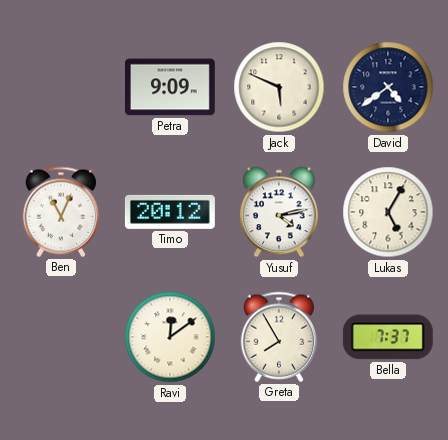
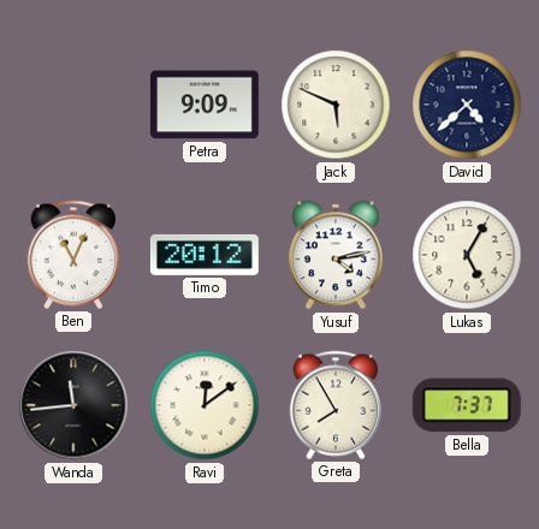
David: 4:39 -> 4:38
Wanda: none -> 11:44
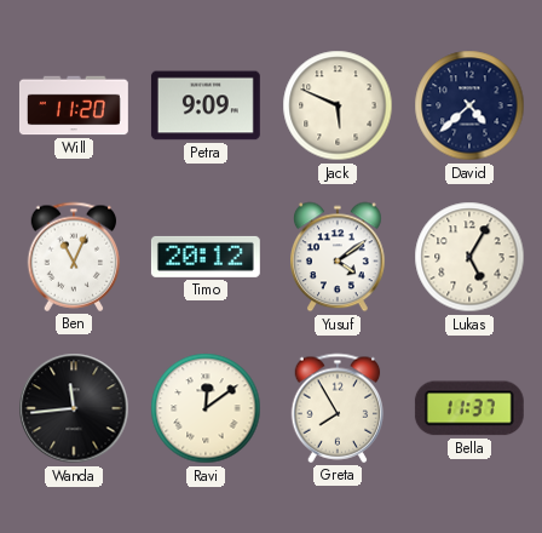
Will: none -> 11:20
Yusuf: 4:13 -> 4:09
Bella: 7:37 -> 11:37
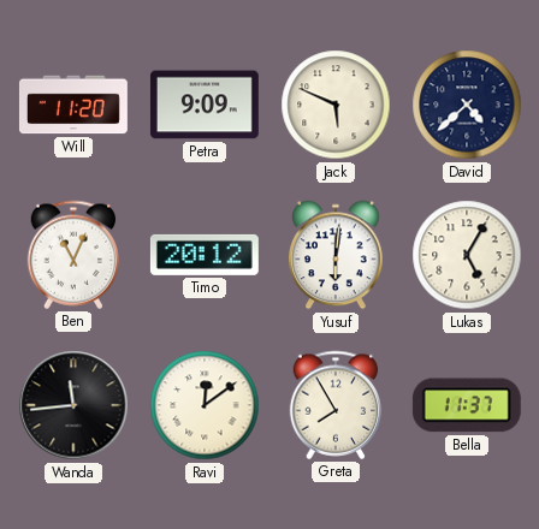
Yusuf: 4:09 -> 6:01
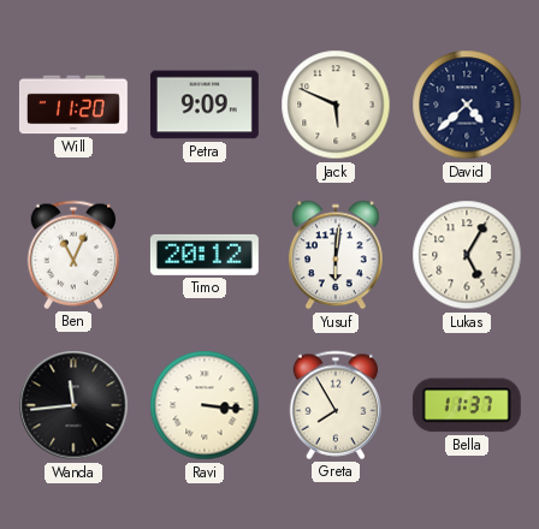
Ravi: 12:09 -> 3:16
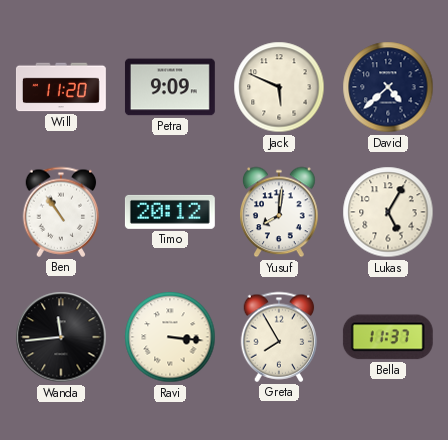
Ben: 11:04 -> 10:54
Yusuf: 6:01 -> 8:01
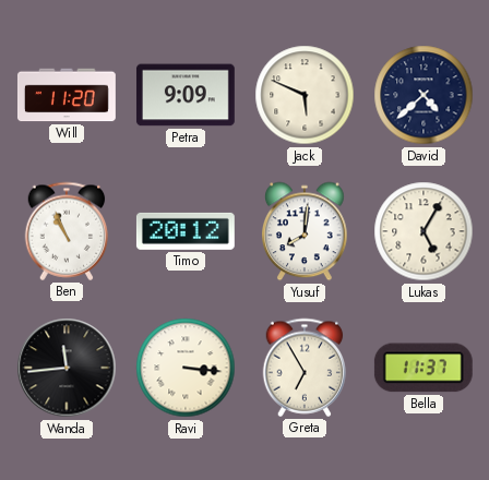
Ben: 10:54 -> 10:56
Greta: 7:55 -> 6:55
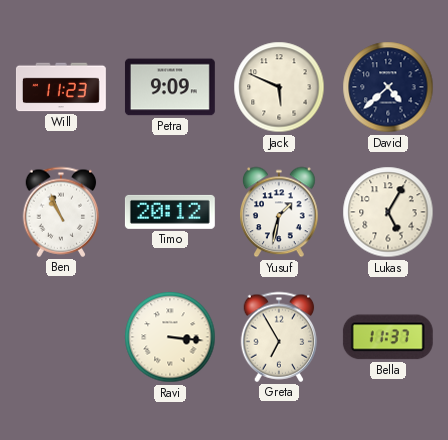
Will: 11:20 -> 11:23
Yusuf: 8:01 -> 1:32
Wanda: 11:44 -> none
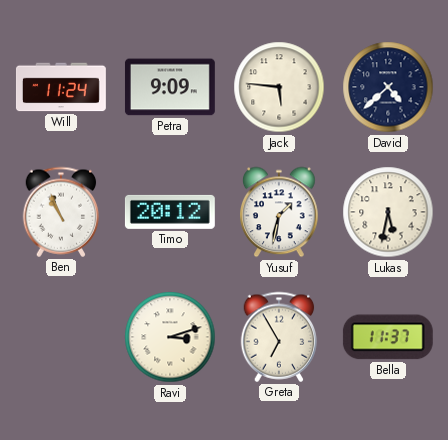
Will: 11:23 -> 11:24
Jack: 5:49 -> 5:46
Lukas: 5:05 -> 5:32
Ravi: 3:16 -> 3:12
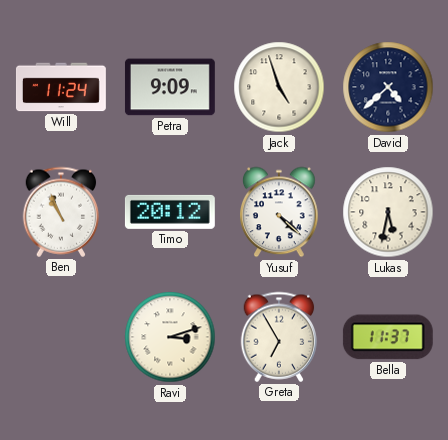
Jack: 5:46 -> 4:57
Yusuf: 1:32 -> 4:22
